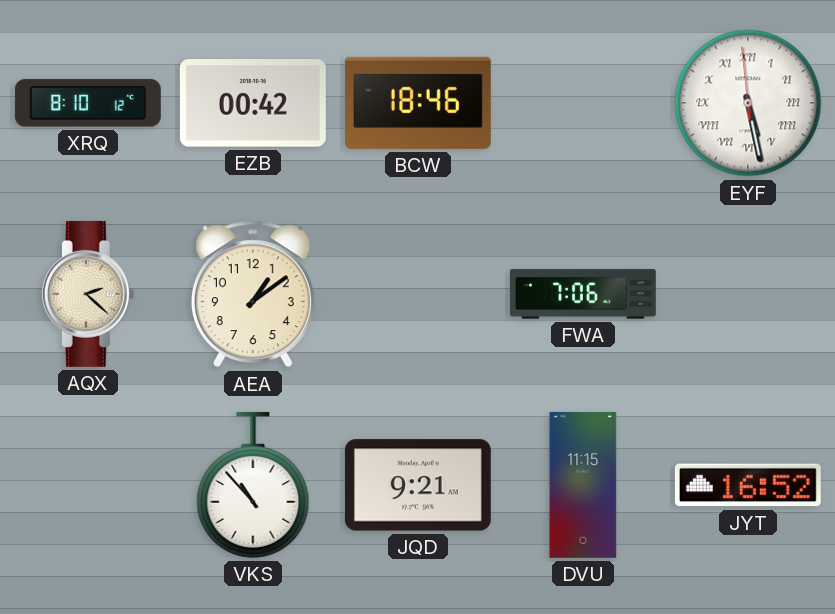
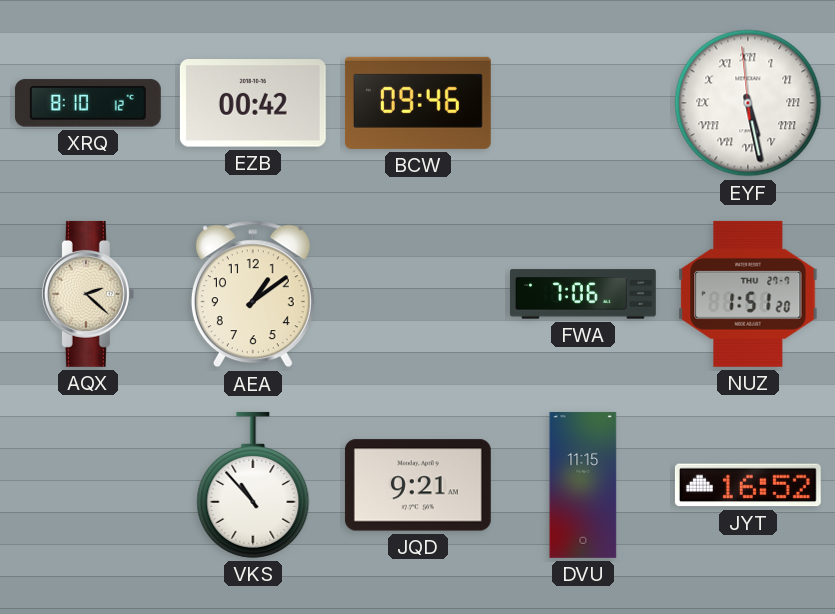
BCW: 18:46 -> 09:46
NUZ: none -> 1:51
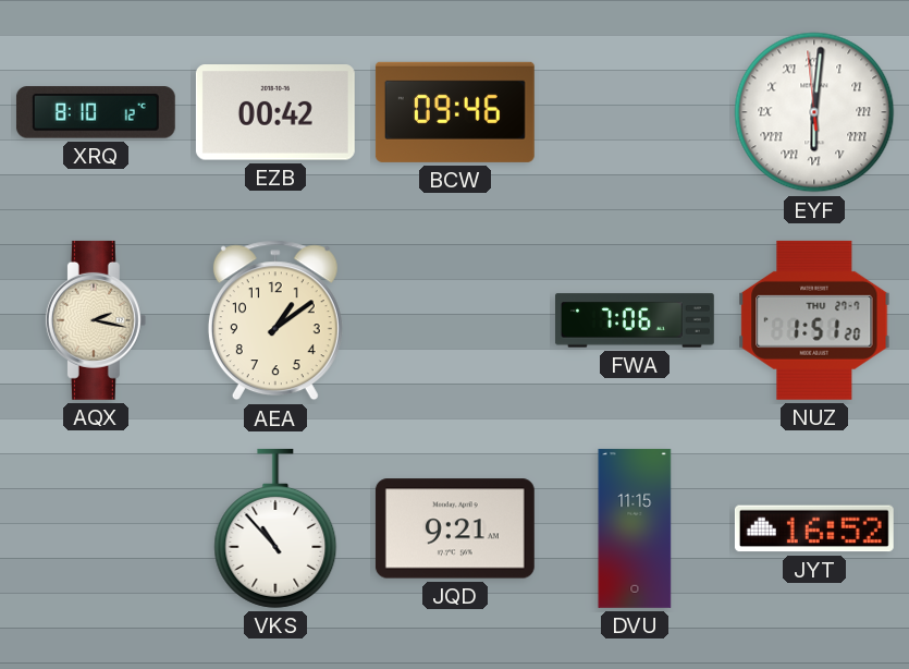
EYF: 5:27 -> 6:00
AQX: 2:22 -> 2:17
